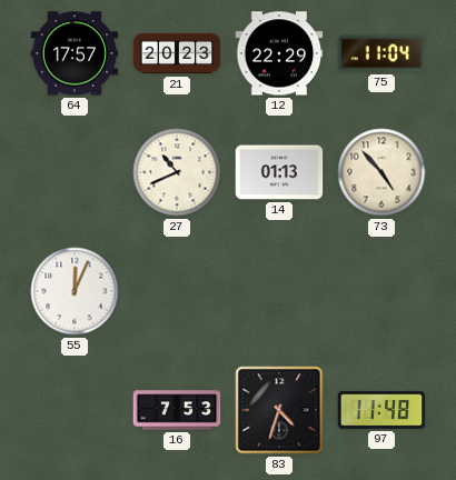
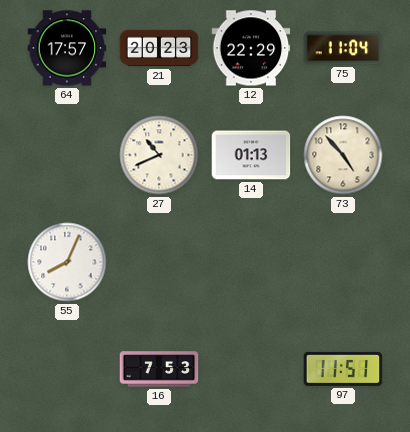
55: 12:04 -> 8:04
83: 4:33 -> none
97: 11:48 -> 11:51
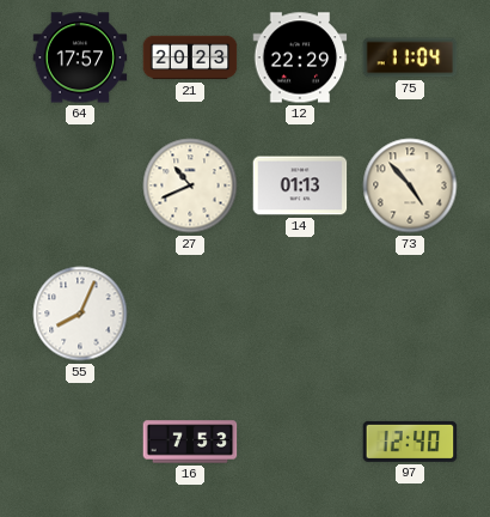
97: 11:51 -> 12:40
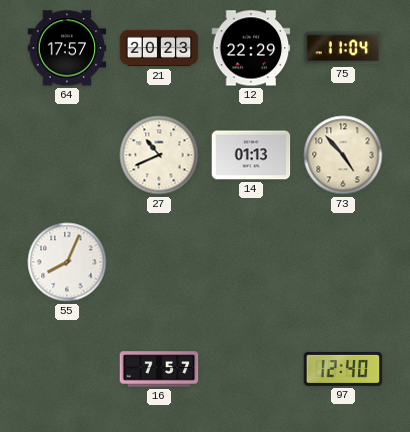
16: 7:53 -> 7:57
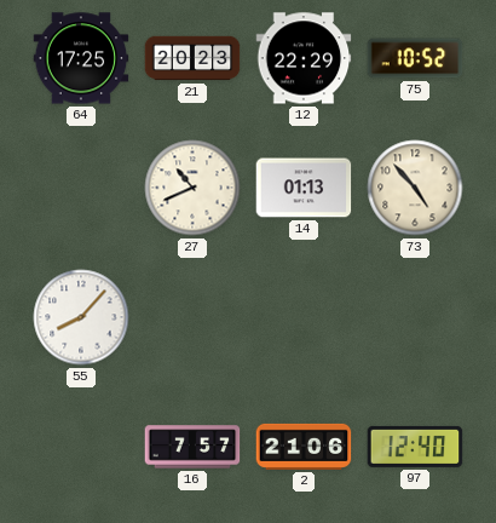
64: 17:57 -> 17:25
75: 11:04 -> 10:52
55: 8:04 -> 8:07
2: none -> 21:06
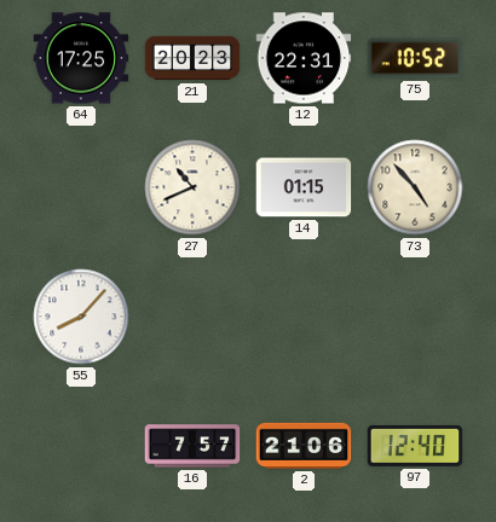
12: 22:29 -> 22:31
14: 01:13 -> 01:15
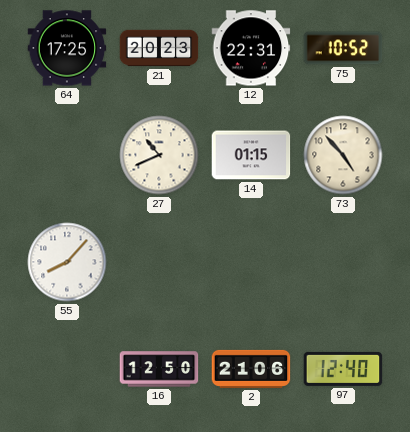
16: 7:57 -> 12:50
